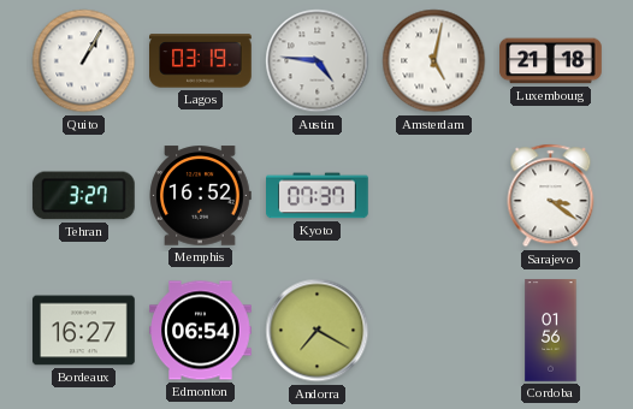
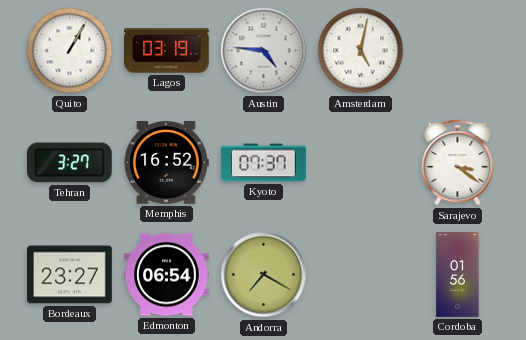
Luxembourg: 21:18 -> none
Bordeaux: 16:27 -> 23:27
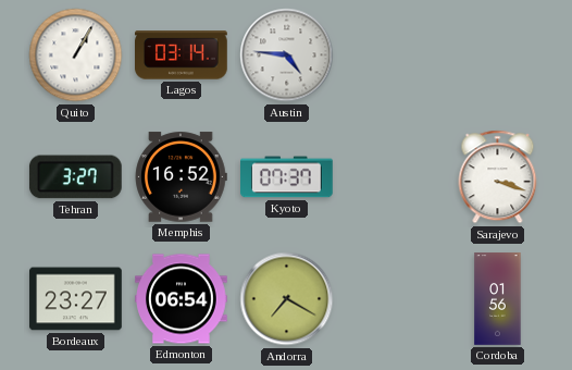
Lagos: 03:19 -> 03:14
Amsterdam: 5:02 -> none
Sarajevo: 3:21 -> 3:18
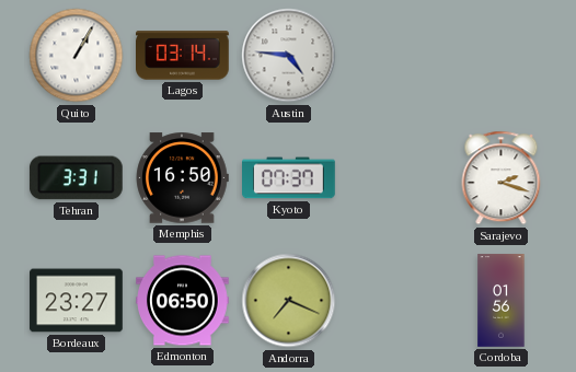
Tehran: 3:27 -> 3:31
Memphis: 16:52 -> 16:50
Sarajevo: 3:18 -> 2:18
Edmonton: 06:54 -> 06:50
Andorra: 7:20 -> 7:19
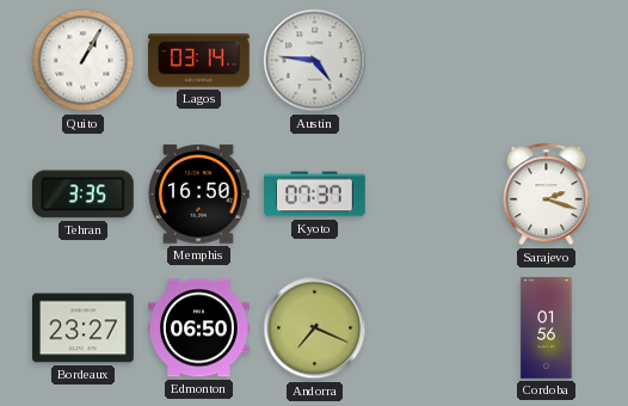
Tehran: 3:31 -> 3:35
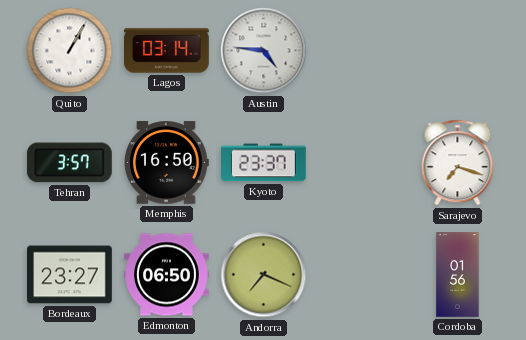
Tehran: 3:35 -> 3:57
Kyoto: 07:37 -> 23:37
Sarajevo: 2:18 -> 7:18
